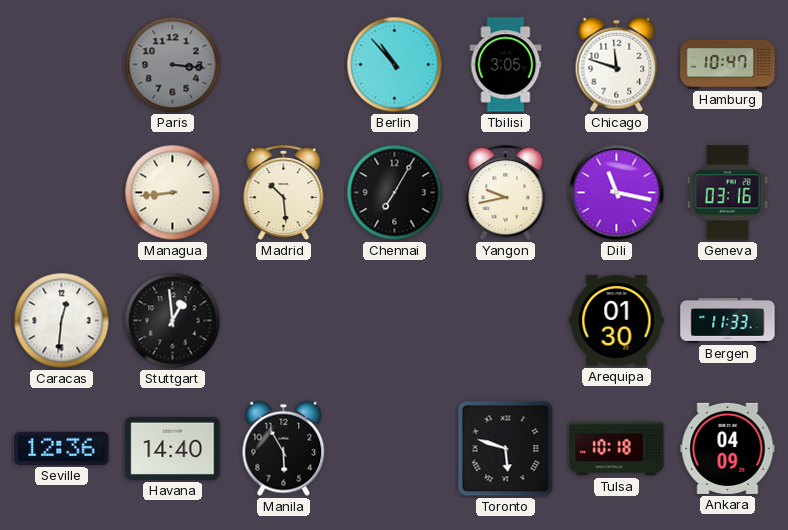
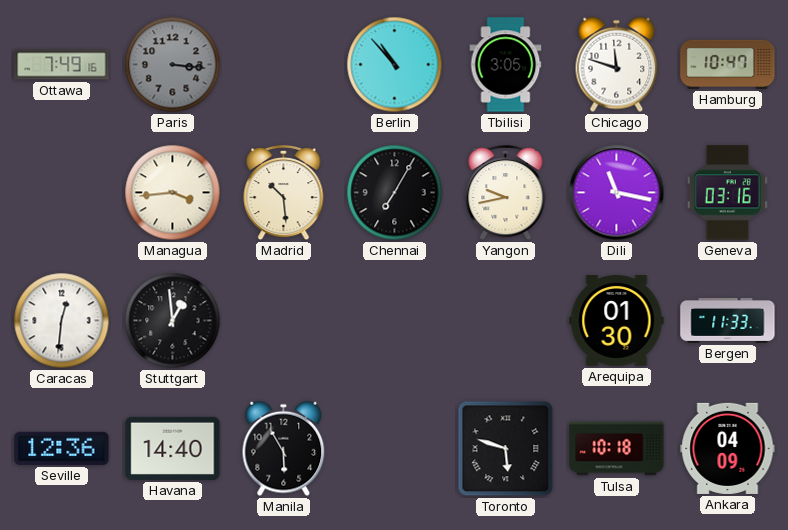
Ottawa: none -> 7:49
Managua: 8:44 -> 3:44
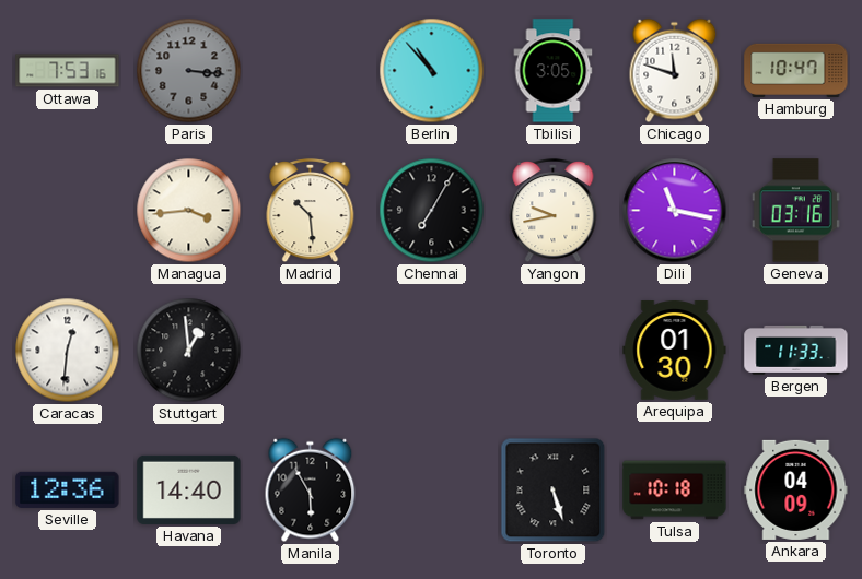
Ottawa: 7:49 -> 7:53
Toronto: 5:48 -> 5:27
